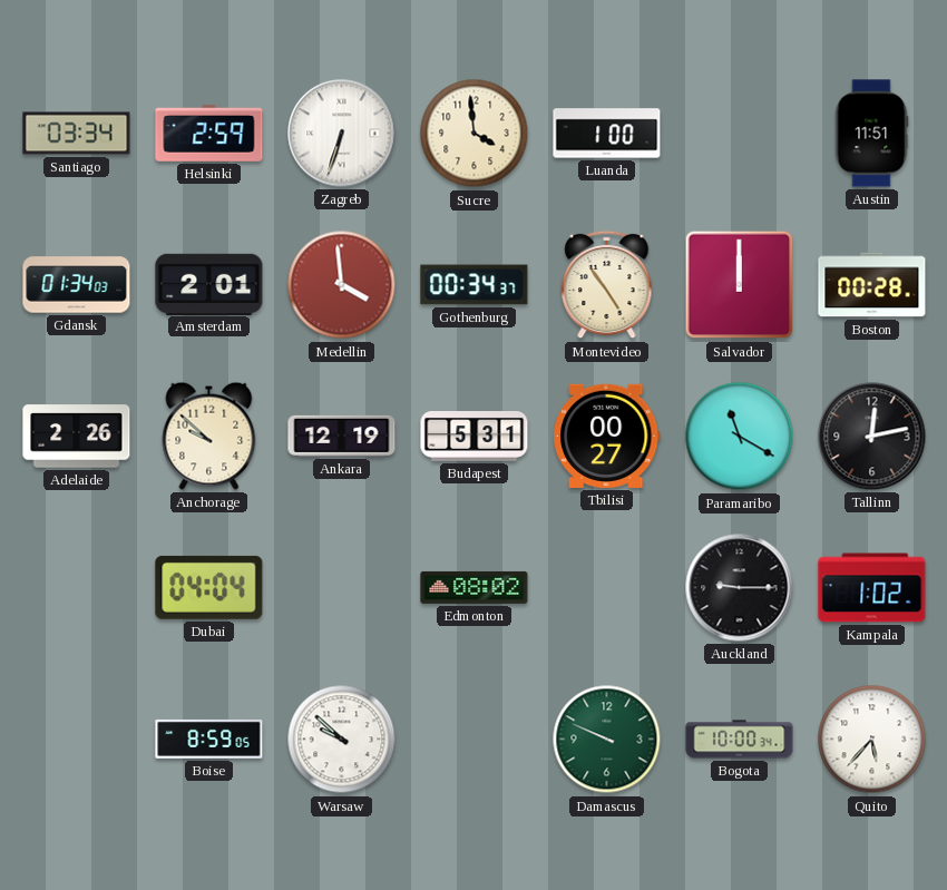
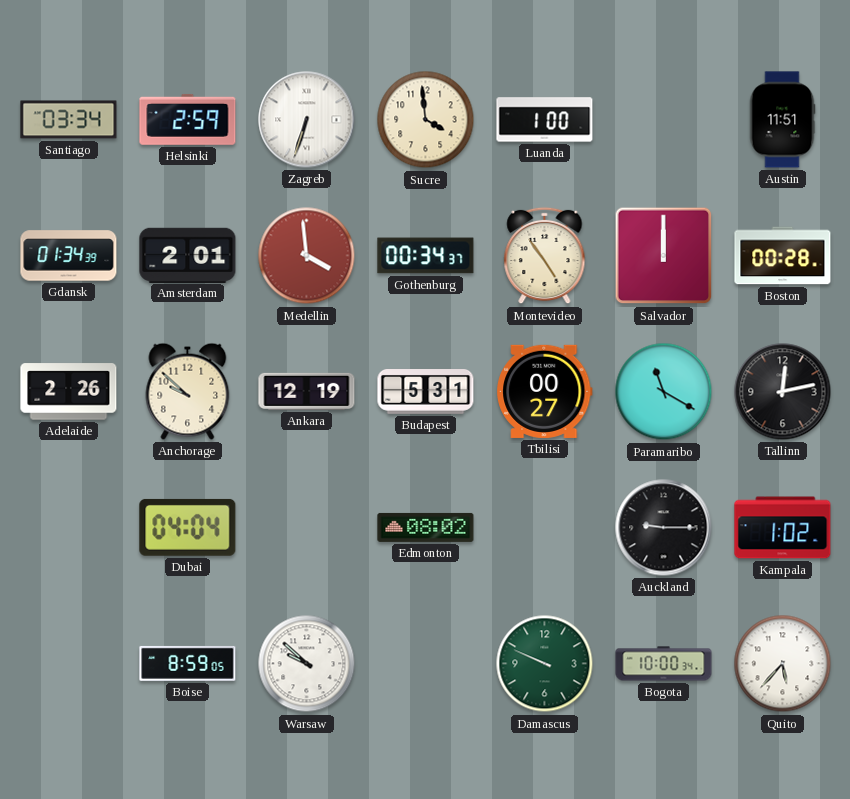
Gdansk: 01:34:03 -> 01:34:39
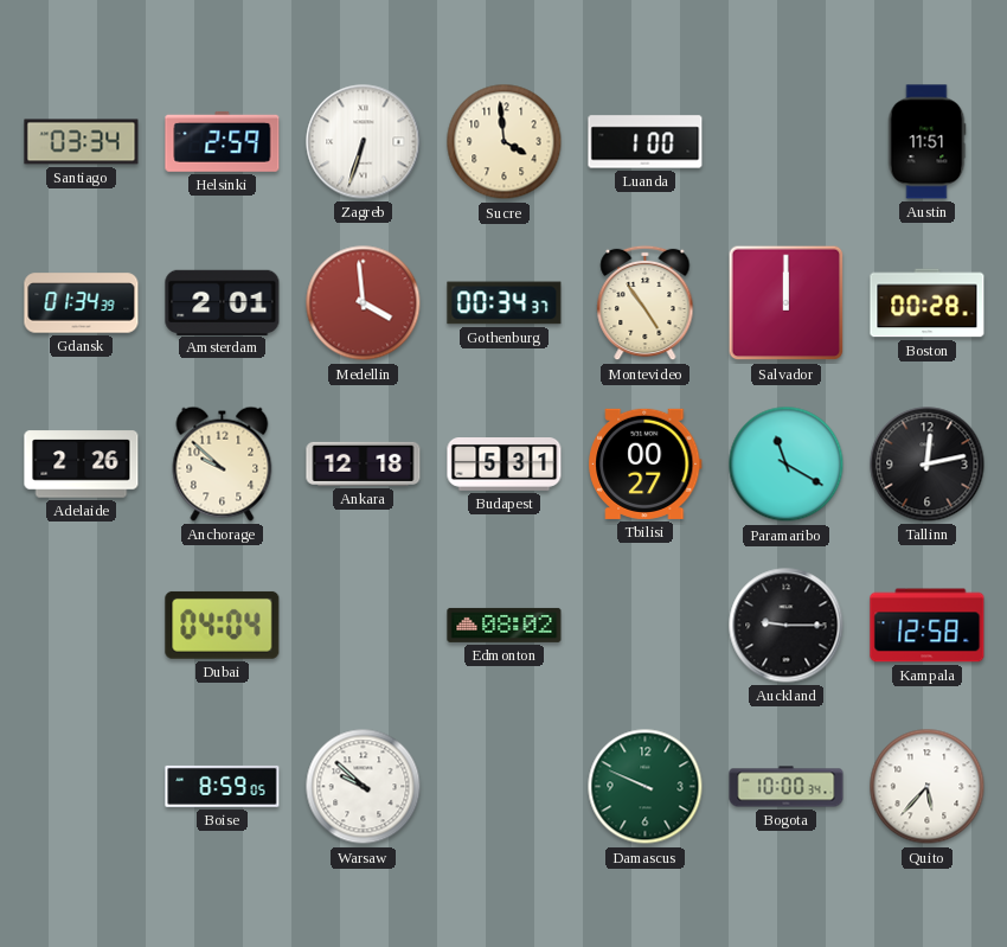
Ankara: 12:19 -> 12:18
Kampala: 1:02 -> 12:58
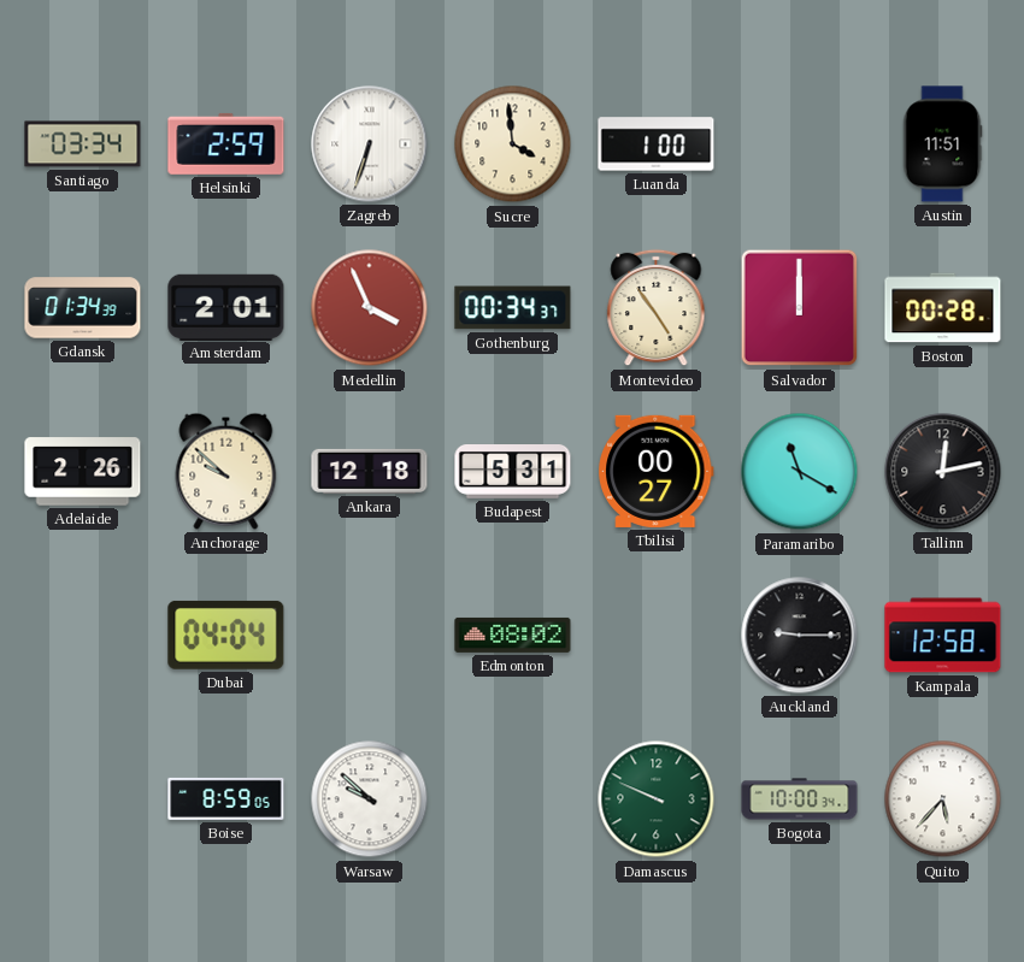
Medellin: 3:59 -> 3:56
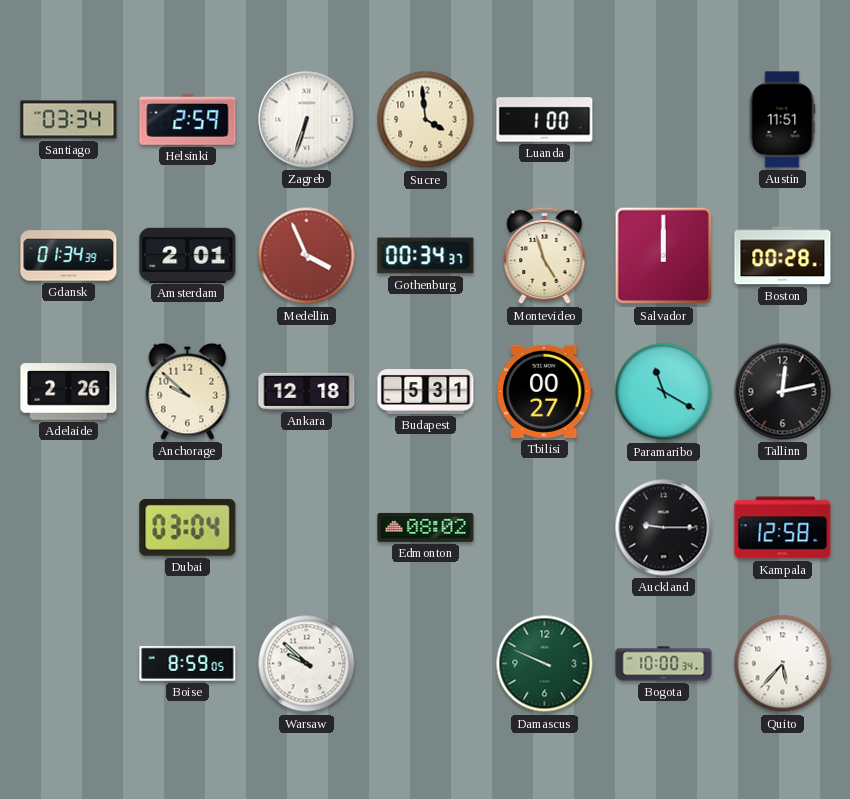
Montevideo: 4:54 -> 4:57
Dubai: 04:04 -> 03:04
